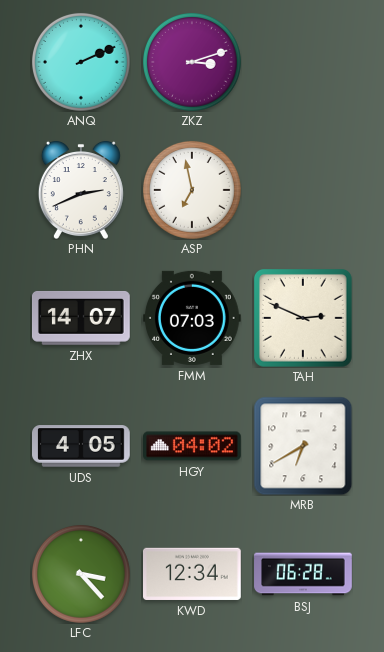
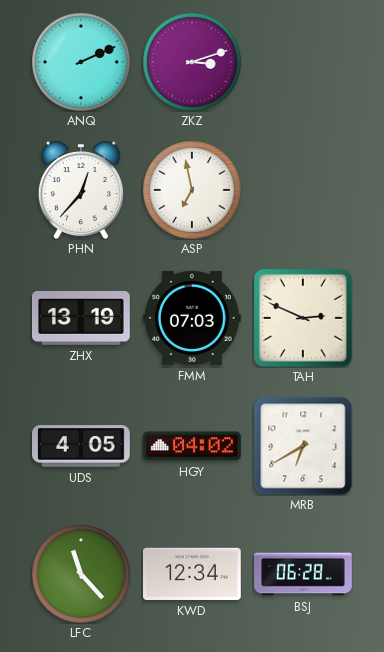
PHN: 2:41 -> 12:37
ZHX: 14:07 -> 13:19
LFC: 3:23 -> 11:23
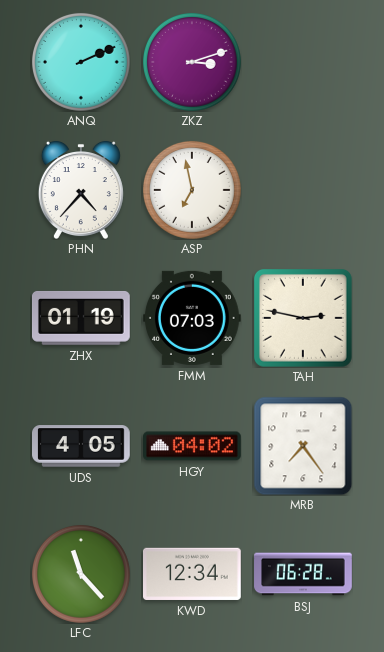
PHN: 12:37 -> 4:37
ZHX: 13:19 -> 01:19
TAH: 2:49 -> 2:47
MRB: 6:40 -> 7:24
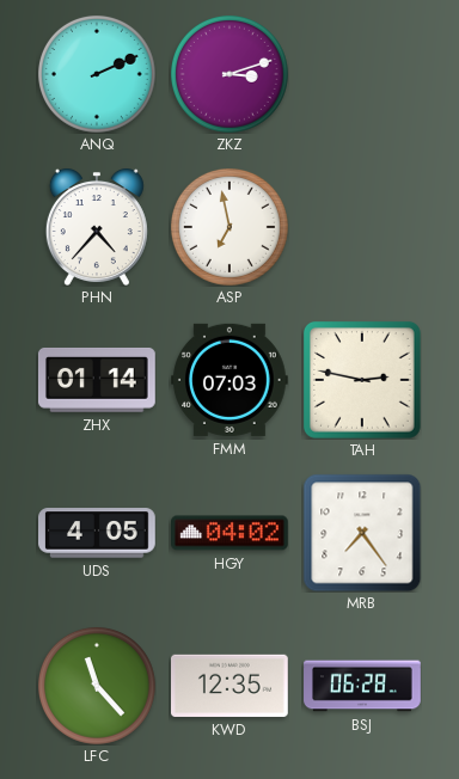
ZHX: 01:19 -> 01:14
KWD: 12:34 -> 12:35
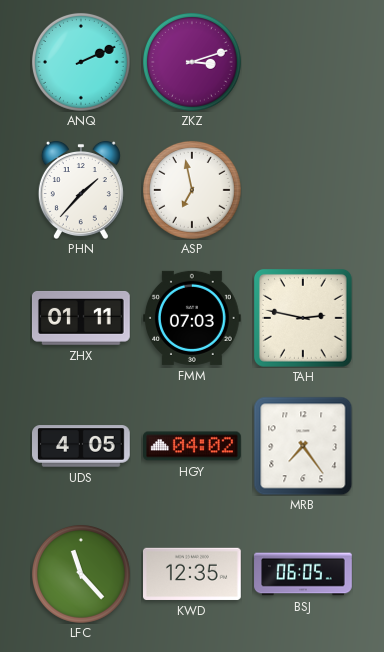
PHN: 4:37 -> 1:37
ZHX: 01:14 -> 01:11
BSJ: 06:28 -> 06:05
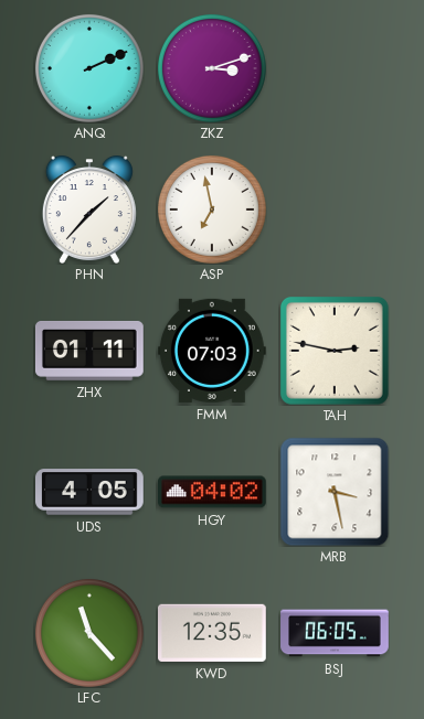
MRB: 7:24 -> 3:28
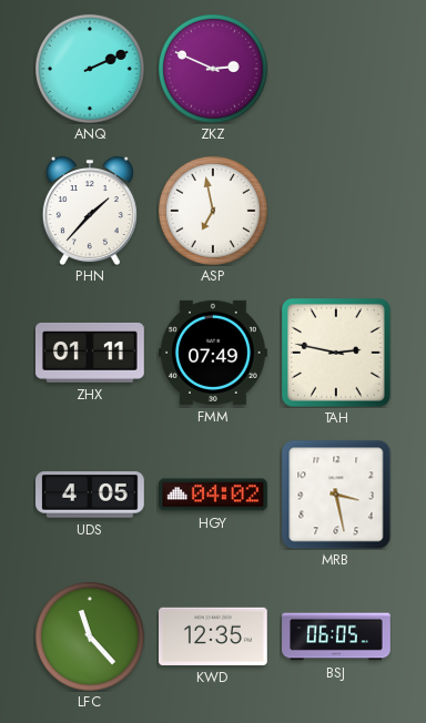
ZKZ: 3:12 -> 2:49
FMM: 07:03 -> 07:49
